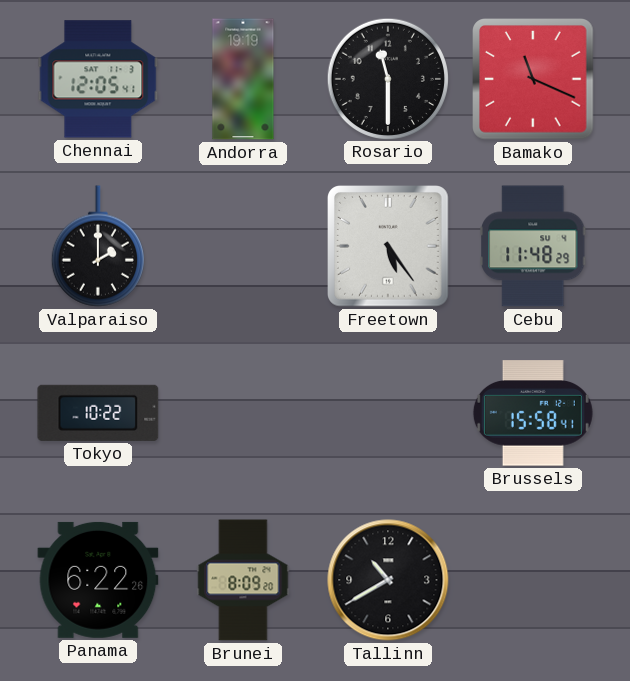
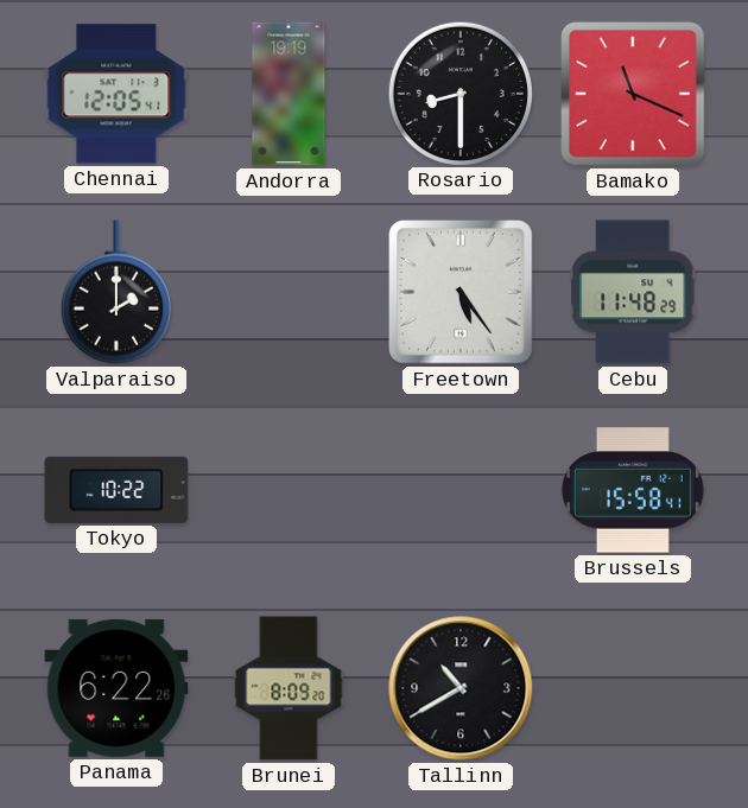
Rosario: 11:30 -> 8:30
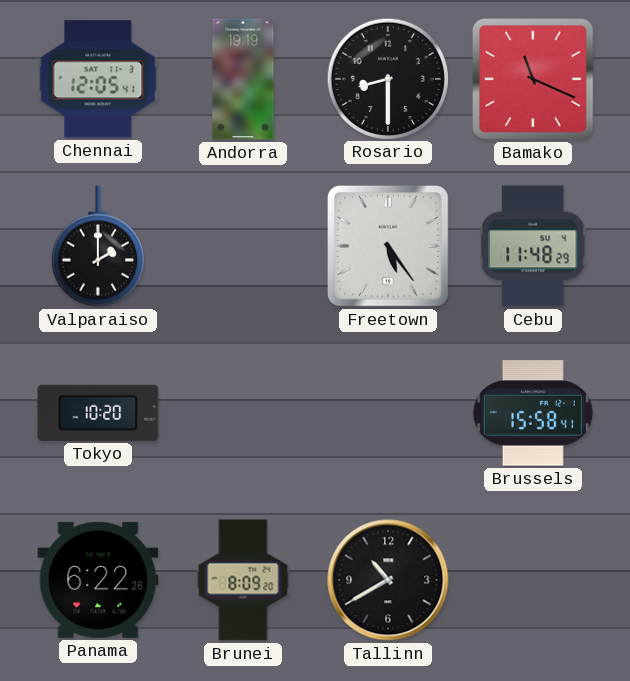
Tokyo: 10:22 -> 10:20
